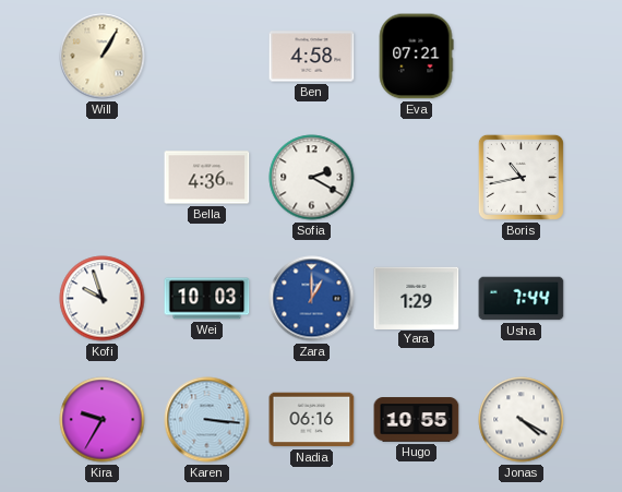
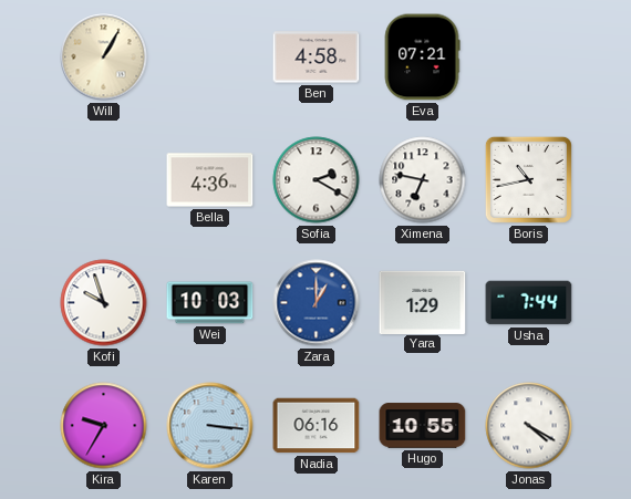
Ximena: none -> 6:47
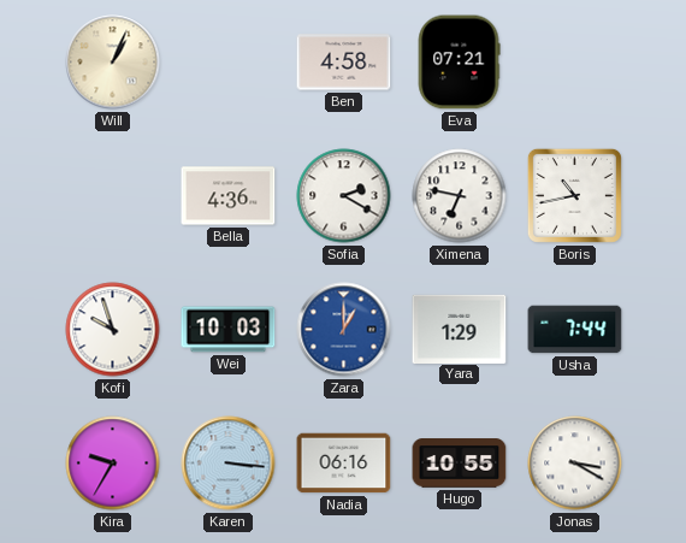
Will: 1:05 -> 1:04
Jonas: 4:20 -> 3:20
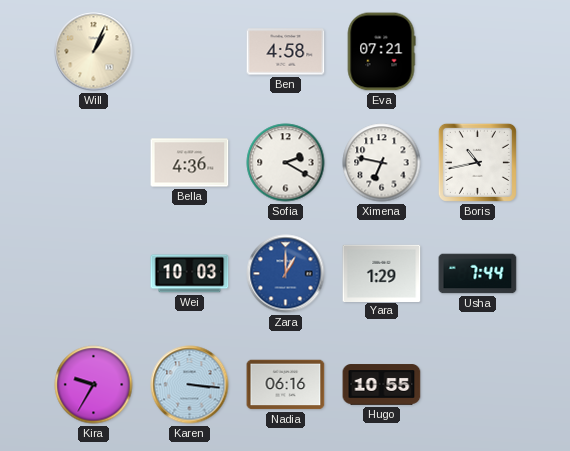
Kofi: 9:57 -> none
Jonas: 3:20 -> none
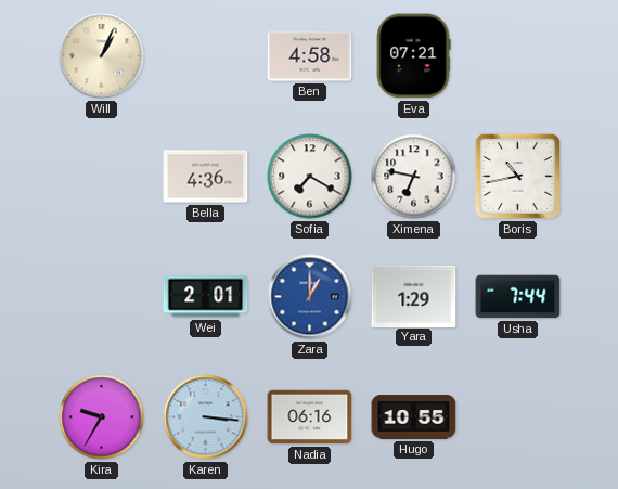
Sofia: 2:20 -> 7:20
Wei: 10:03 -> 2:01
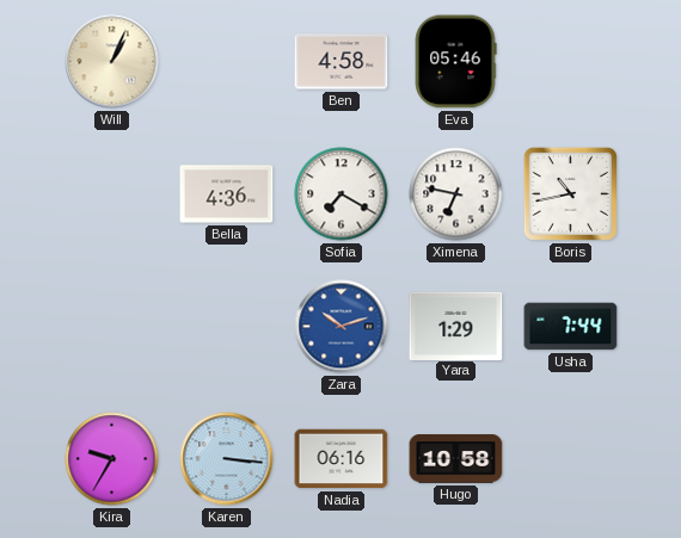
Eva: 07:21 -> 05:46
Wei: 2:01 -> none
Zara: 1:00 -> 10:12
Hugo: 10:55 -> 10:58
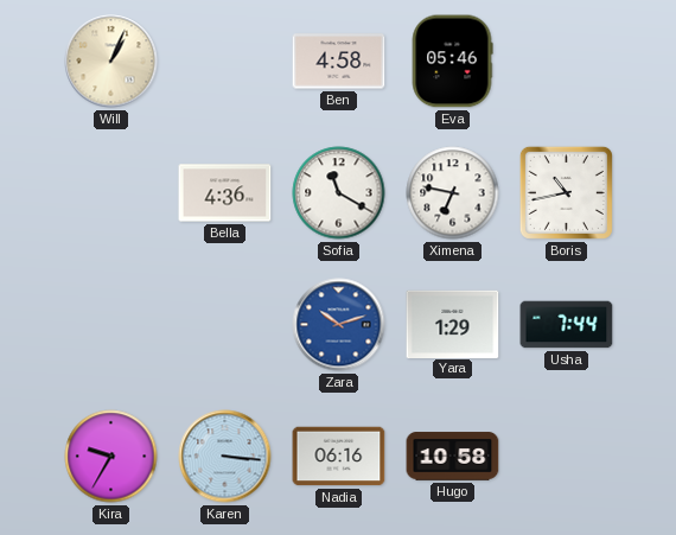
Sofia: 7:20 -> 11:20
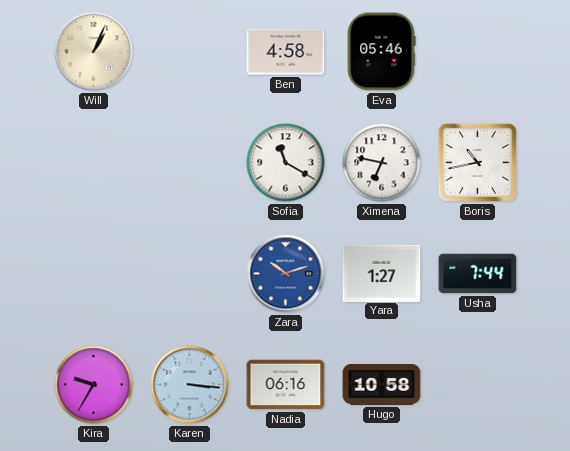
Bella: 4:36 -> none
Yara: 1:29 -> 1:27
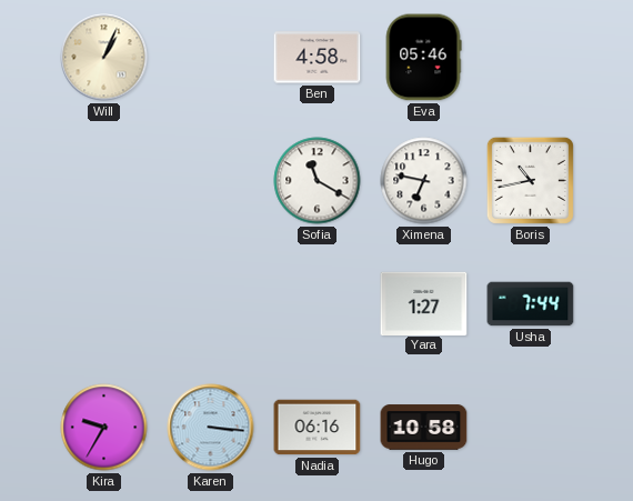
Zara: 10:12 -> none
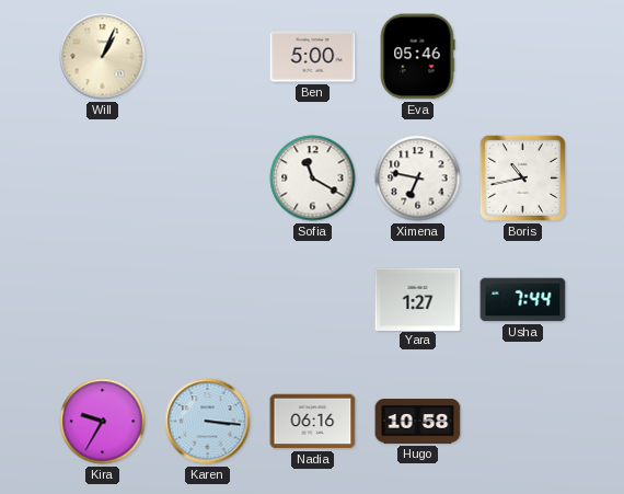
Ben: 4:58 -> 5:00
